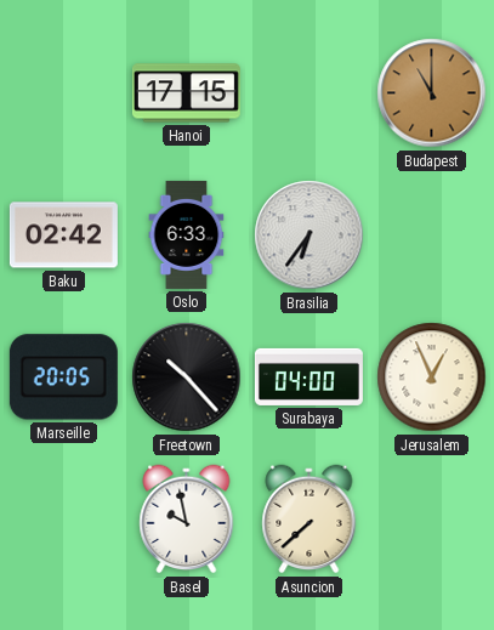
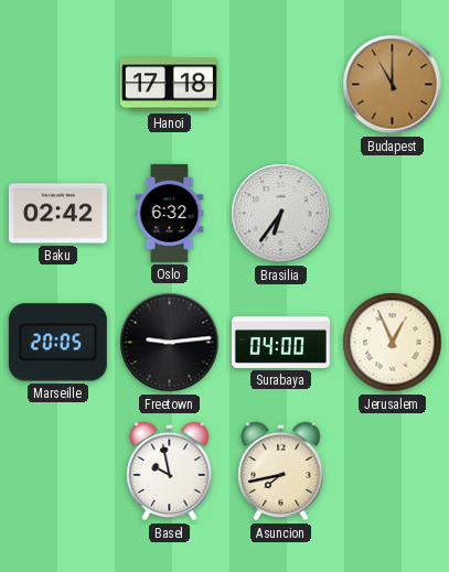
Hanoi: 17:15 -> 17:18
Oslo: 6:33 -> 6:32
Freetown: 10:23 -> 9:14
Asuncion: 7:38 -> 7:43
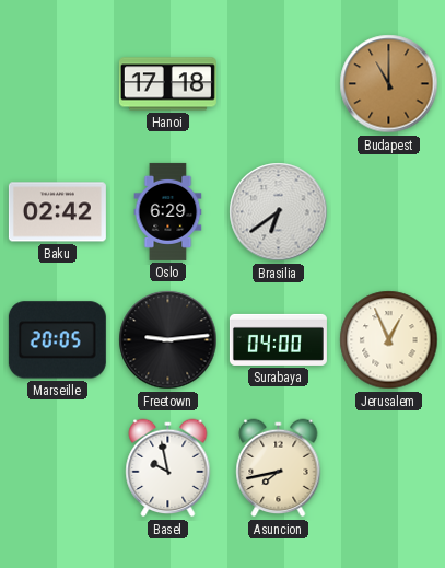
Oslo: 6:32 -> 6:29
Brasilia: 6:36 -> 6:39
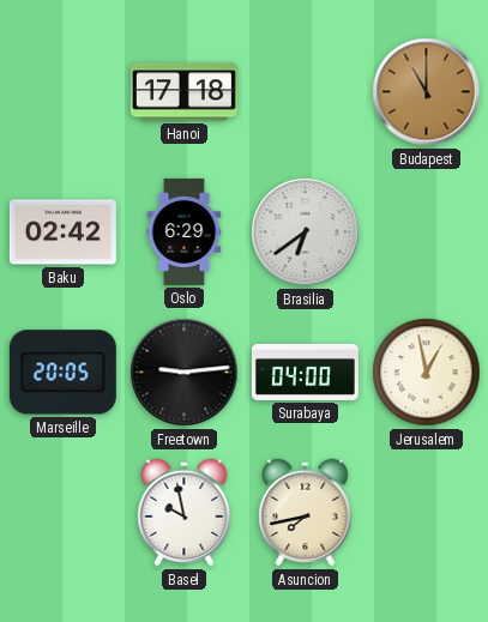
Jerusalem: 12:56 -> 12:58
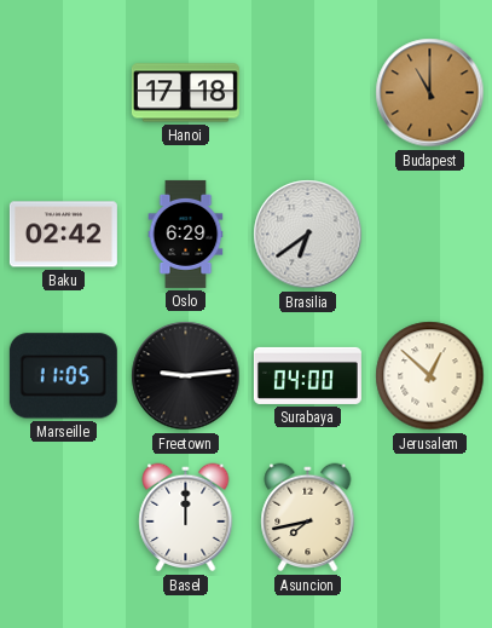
Marseille: 20:05 -> 11:05
Jerusalem: 12:58 -> 12:52
Basel: 9:58 -> 12:00
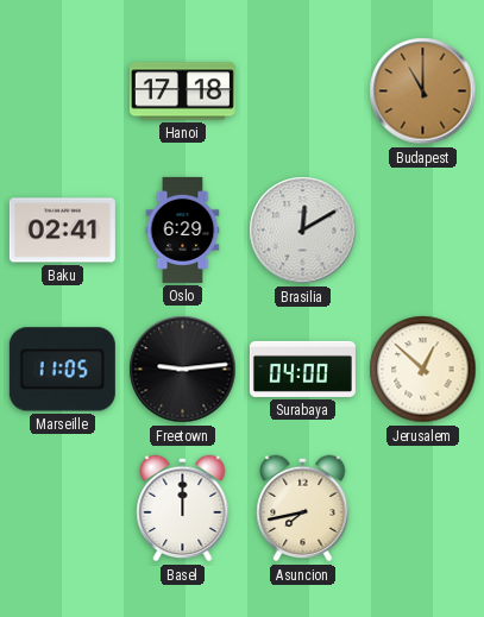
Baku: 02:42 -> 02:41
Brasilia: 6:39 -> 12:10
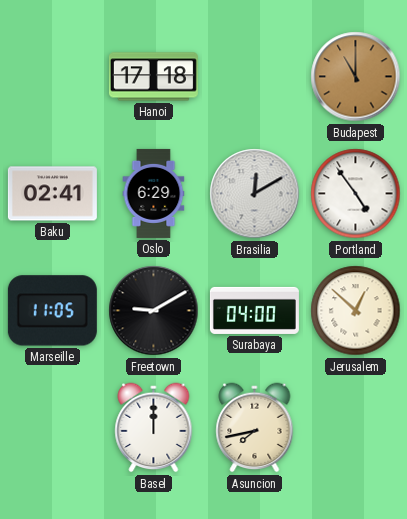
Portland: none -> 4:54
Freetown: 9:14 -> 9:10
